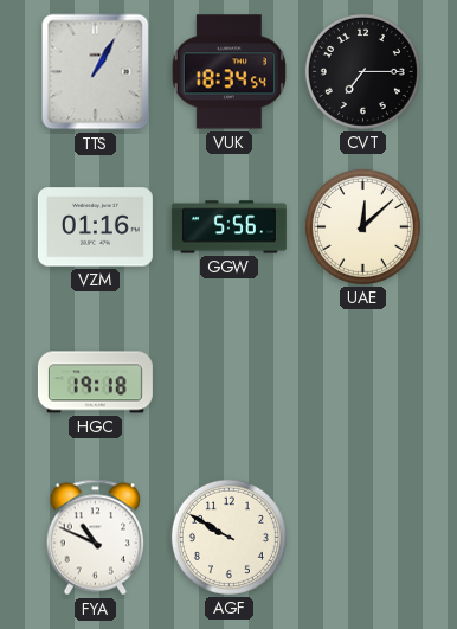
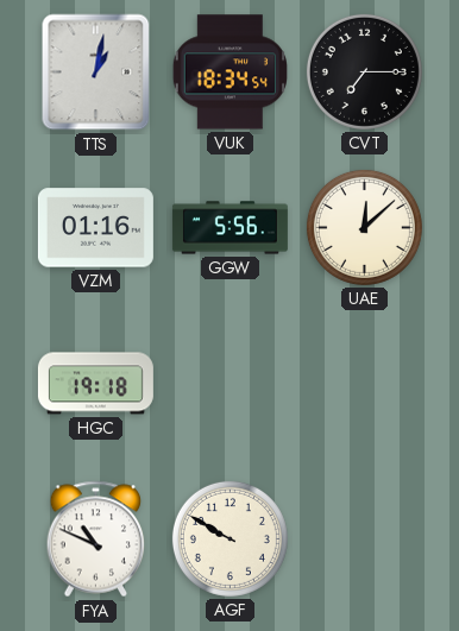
TTS: 1:05 -> 1:02
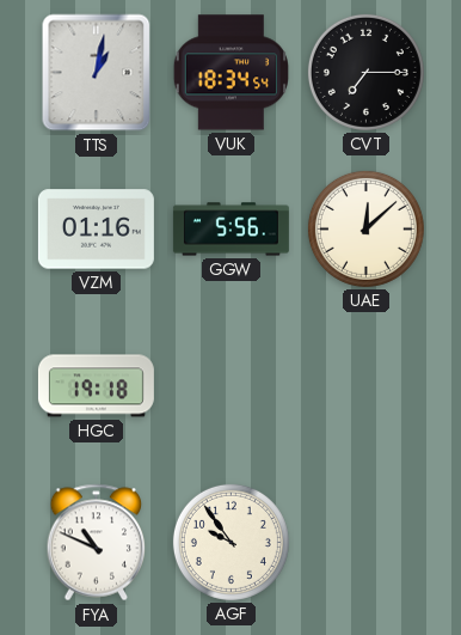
AGF: 9:50 -> 9:54
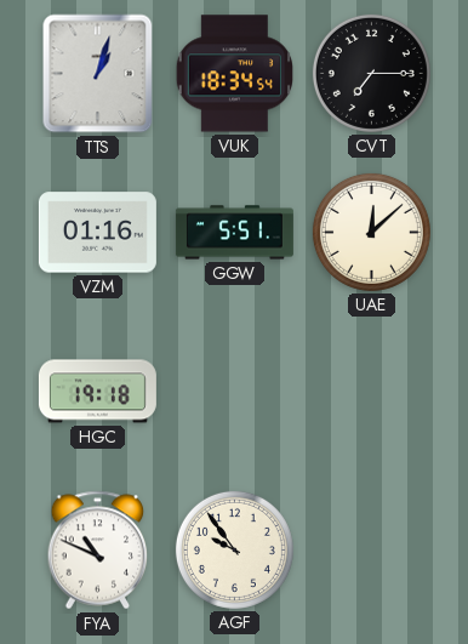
TTS: 1:02 -> 1:03
GGW: 5:56 -> 5:51
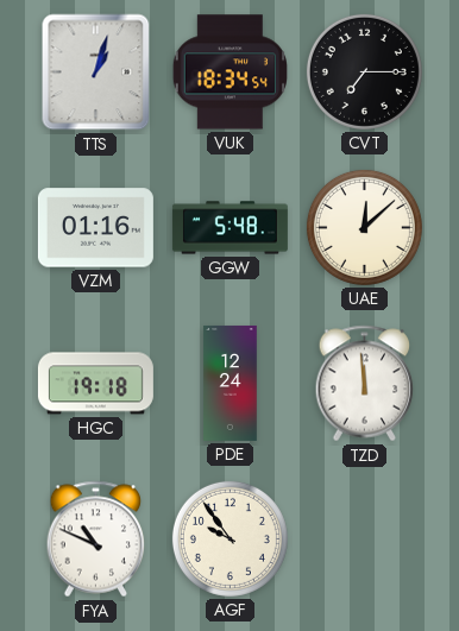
GGW: 5:51 -> 5:48
PDE: none -> 12:24
TZD: none -> 11:59
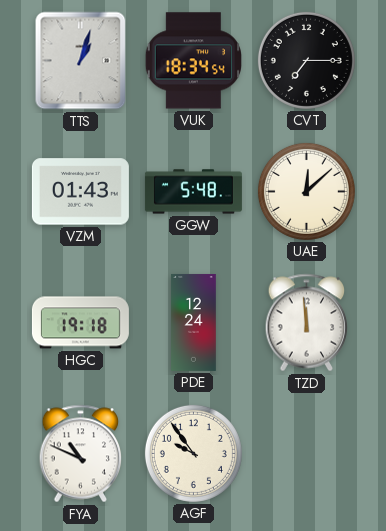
VZM: 01:16 -> 01:43
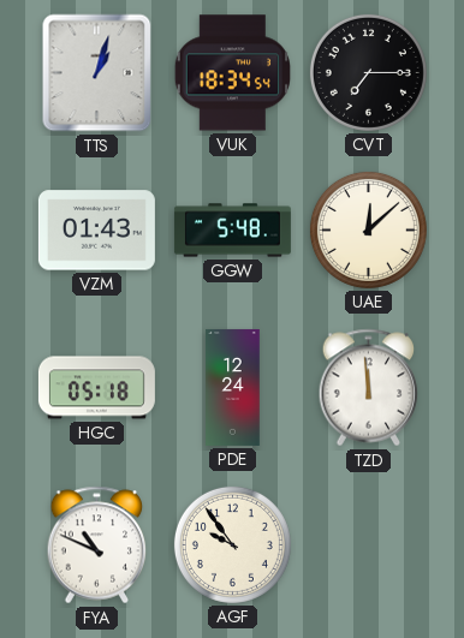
HGC: 19:18 -> 05:18
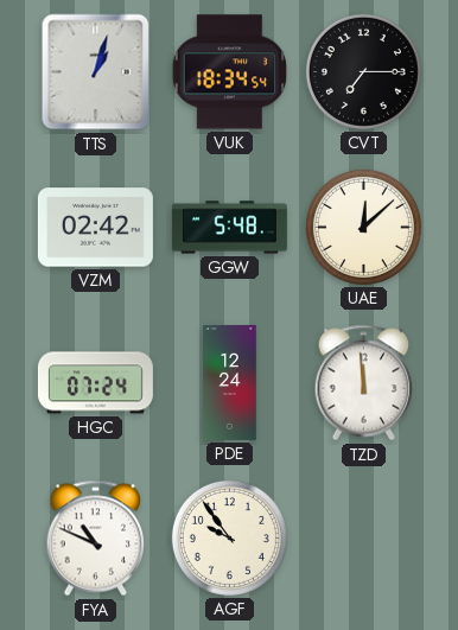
VZM: 01:43 -> 02:42
HGC: 05:18 -> 07:24
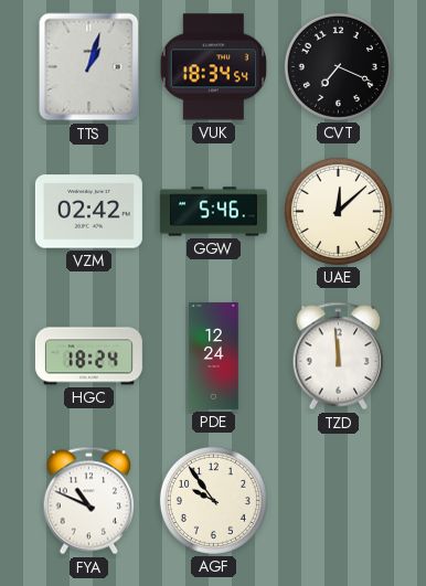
CVT: 7:15 -> 7:19
GGW: 5:48 -> 5:46
HGC: 07:24 -> 18:24
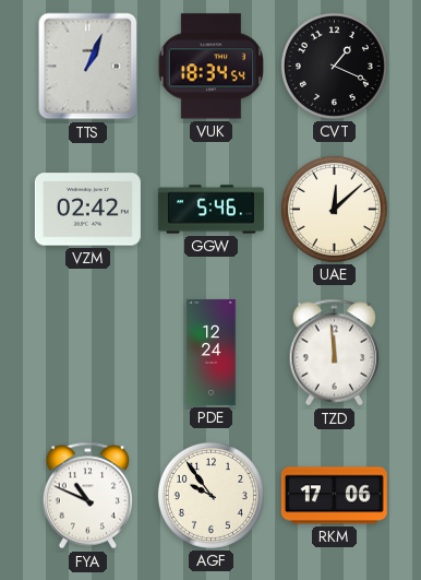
TTS: 1:03 -> 1:04
CVT: 7:19 -> 1:19
HGC: 18:24 -> none
RKM: none -> 17:06
